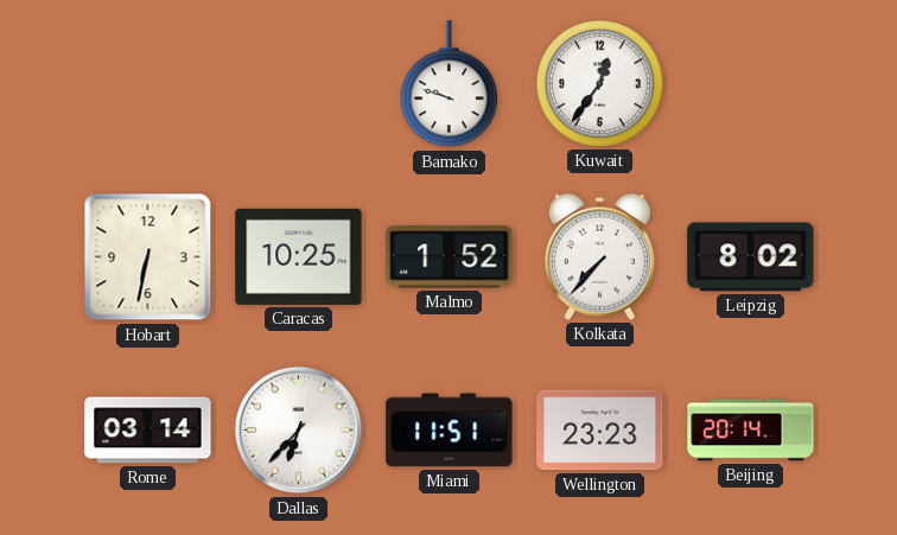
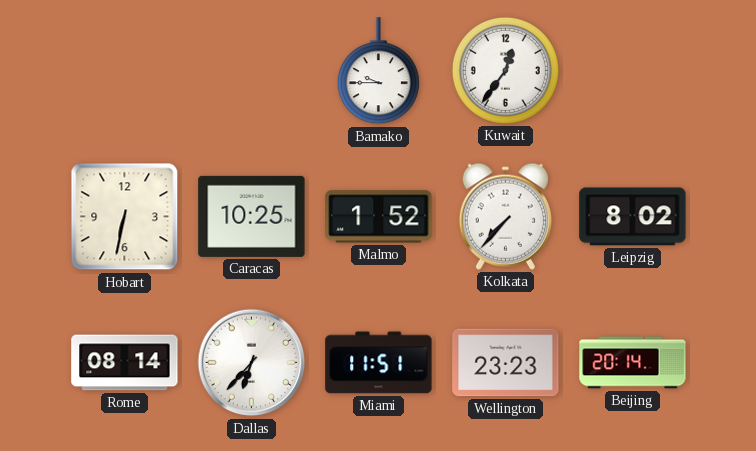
Bamako: 9:48 -> 9:45
Rome: 03:14 -> 08:14
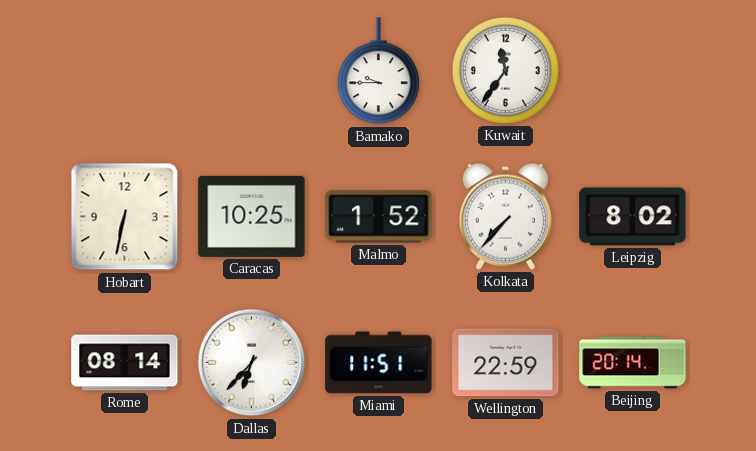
Kuwait: 12:36 -> 11:36
Wellington: 23:23 -> 22:59
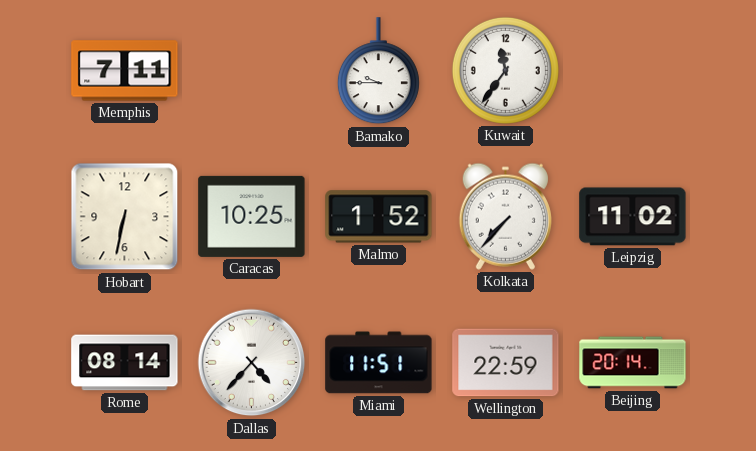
Memphis: none -> 7:11
Leipzig: 8:02 -> 11:02
Dallas: 6:37 -> 4:37
